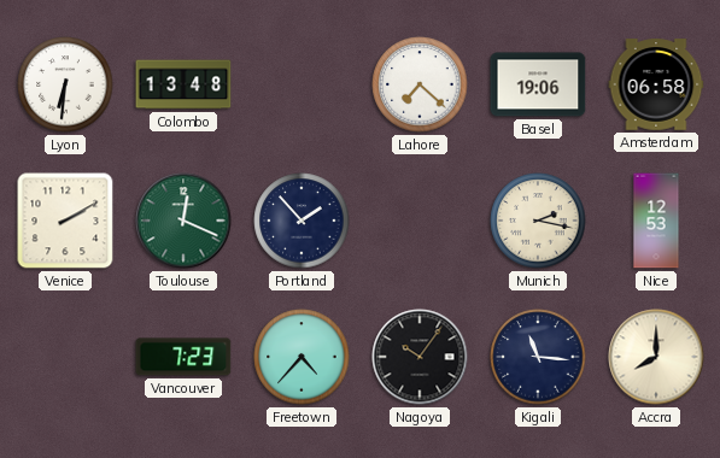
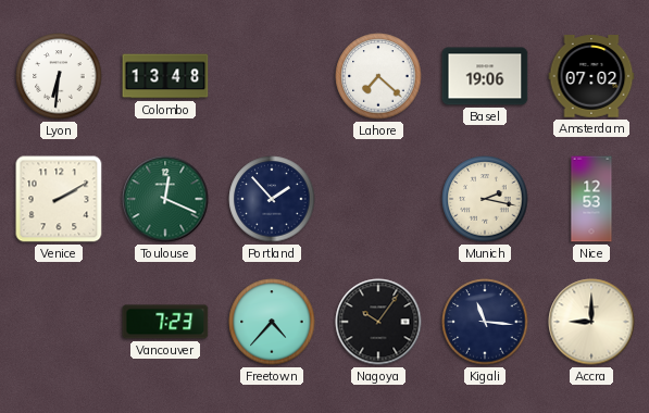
Amsterdam: 06:58 -> 07:02
Accra: 8:00 -> 9:00
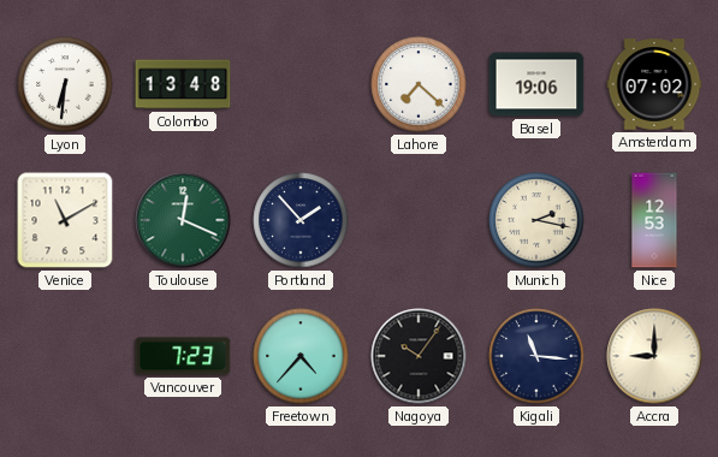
Venice: 2:10 -> 11:10
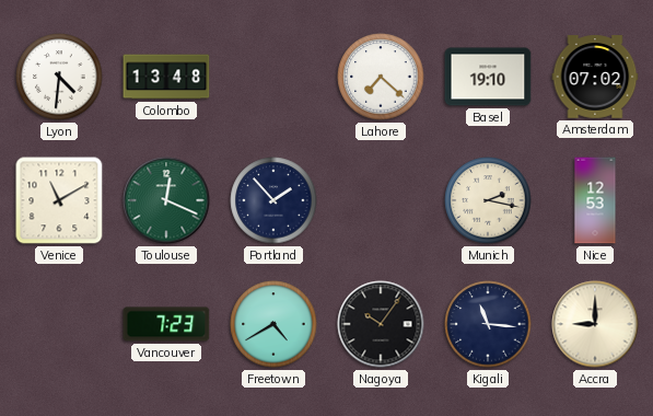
Lyon: 6:31 -> 4:31
Basel: 19:06 -> 19:10
Freetown: 4:37 -> 4:40
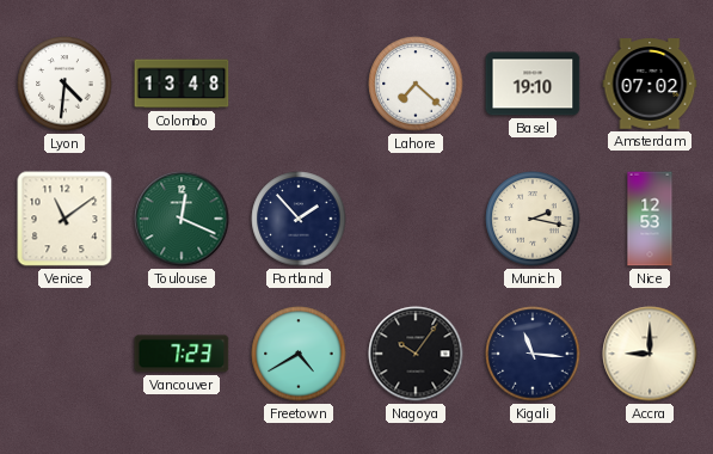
Venice: 11:10 -> 11:09
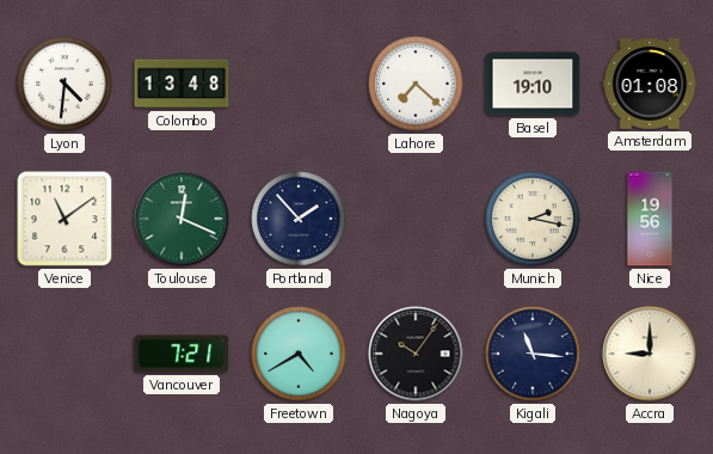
Amsterdam: 07:02 -> 01:08
Nice: 12:53 -> 19:56
Vancouver: 7:23 -> 7:21
